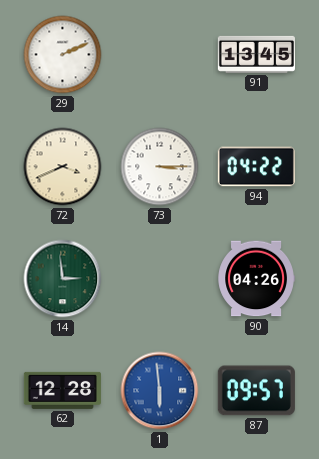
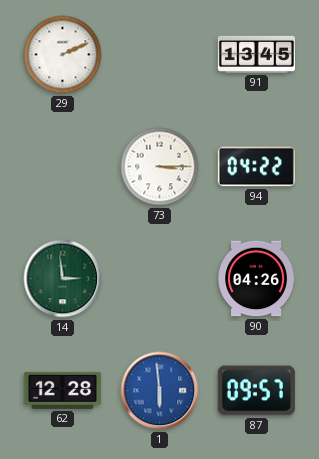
72: 3:41 -> none
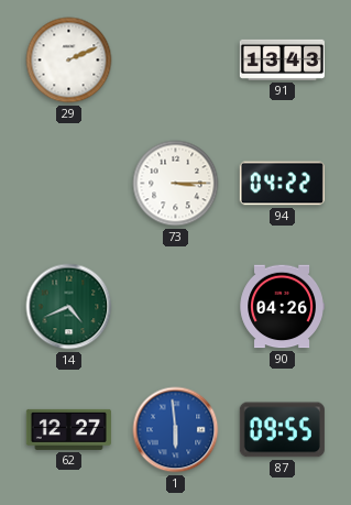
91: 13:45 -> 13:43
14: 2:59 -> 4:41
62: 12:28 -> 12:27
87: 09:57 -> 09:55
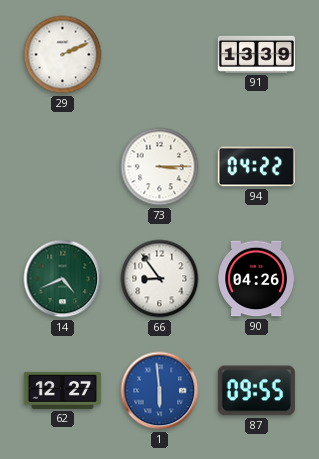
91: 13:43 -> 13:39
66: none -> 8:54
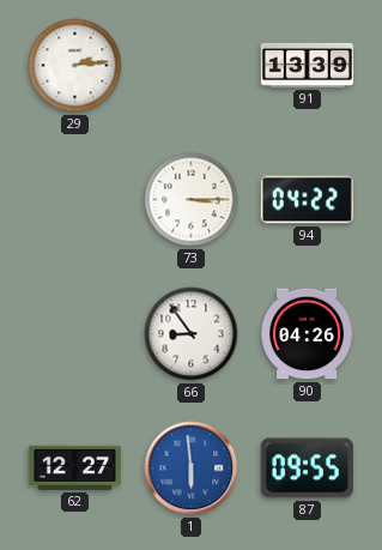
29: 2:11 -> 2:14
14: 4:41 -> none
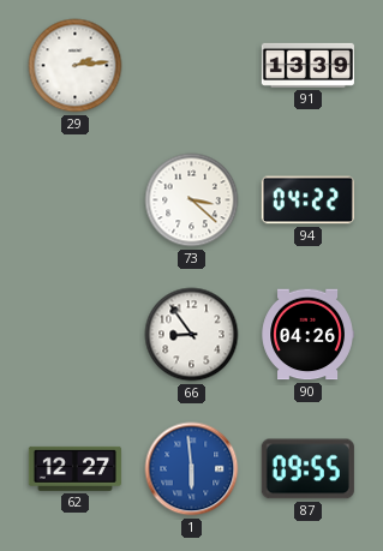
73: 3:15 -> 3:22
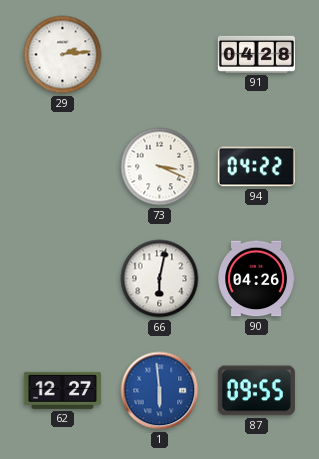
91: 13:39 -> 04:28
73: 3:22 -> 3:19
66: 8:54 -> 6:02
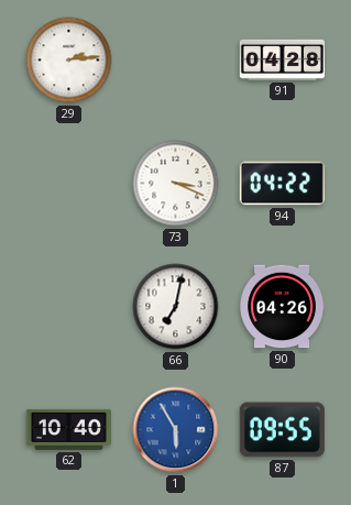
66: 6:02 -> 7:02
62: 12:27 -> 10:40
1: 5:59 -> 5:55
